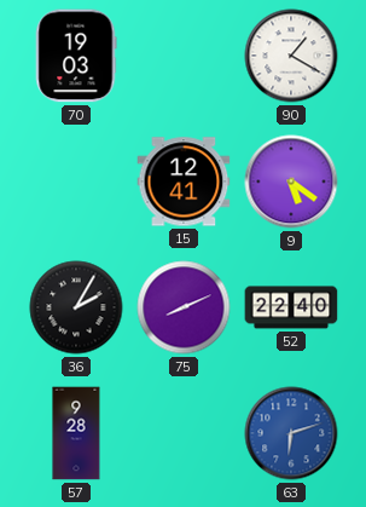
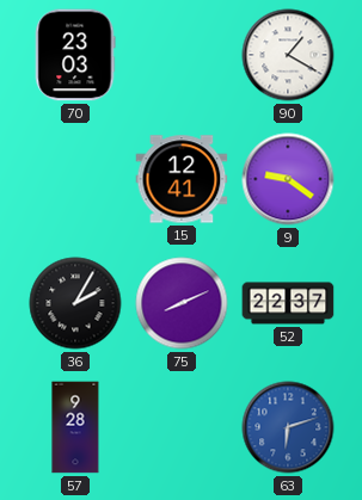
70: 19:03 -> 23:03
9: 5:21 -> 9:21
52: 22:40 -> 22:37
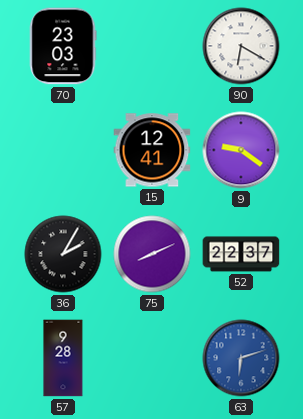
90: 1:20 -> 6:20
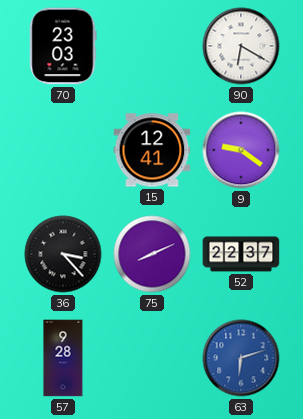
36: 2:05 -> 3:23
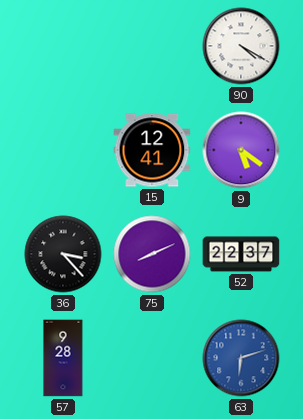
70: 23:03 -> none
90: 6:20 -> 4:20
9: 9:21 -> 5:21
